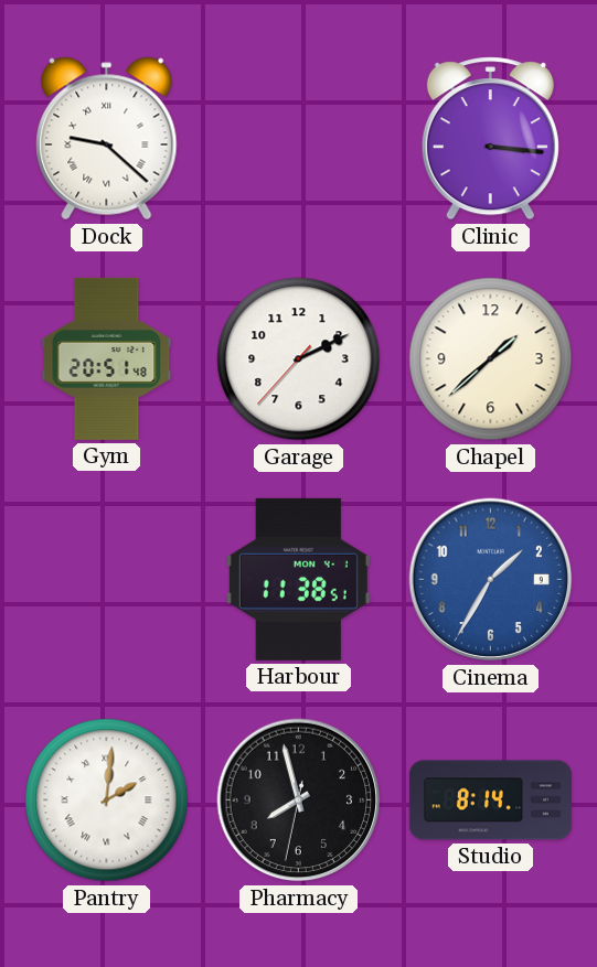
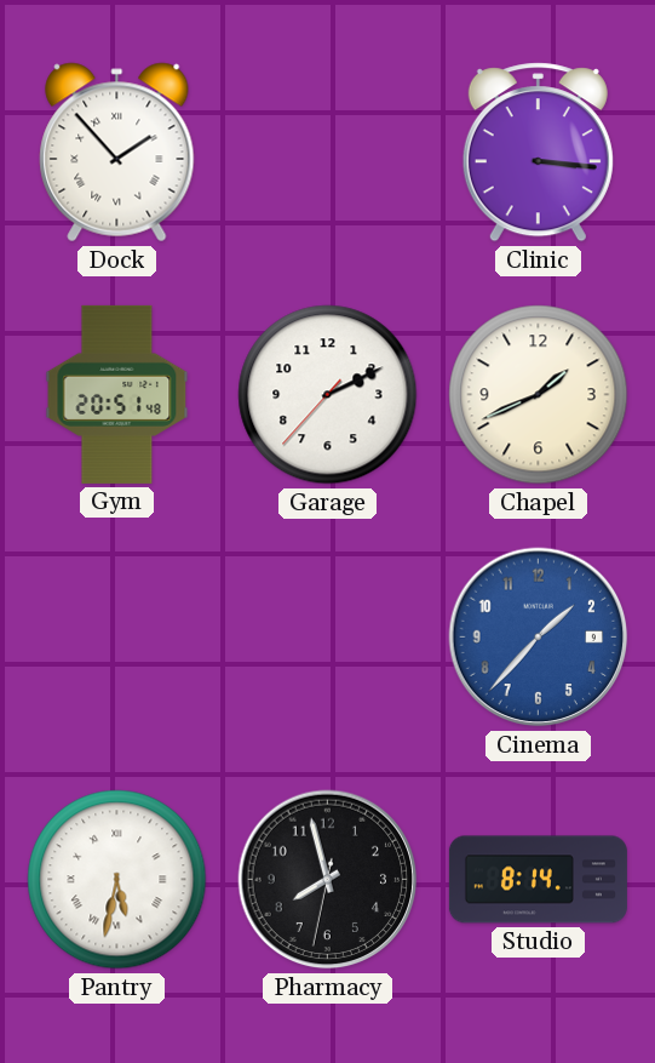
Dock: 9:22 -> 1:53
Chapel: 1:38 -> 1:41
Harbour: 11:38 -> none
Cinema: 1:35 -> 1:37
Pantry: 2:01 -> 5:32
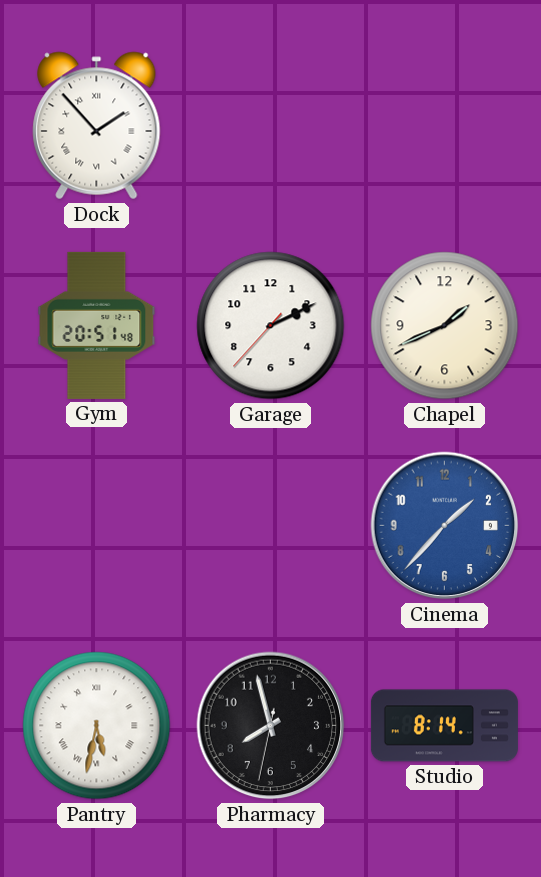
Clinic: 3:16 -> none
